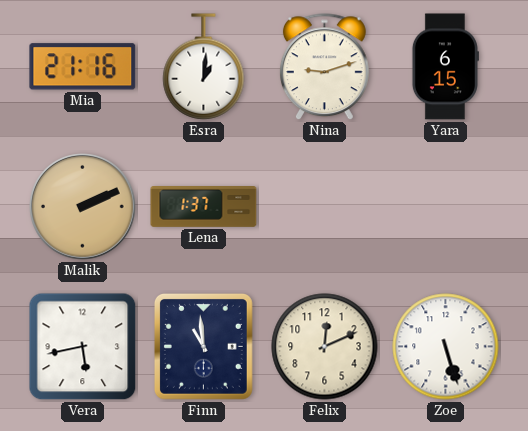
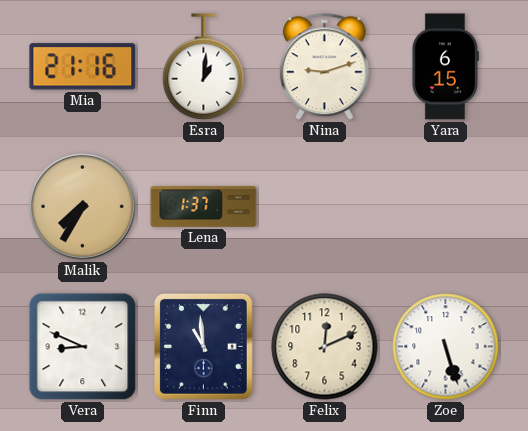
Malik: 2:11 -> 7:35
Vera: 5:43 -> 8:49
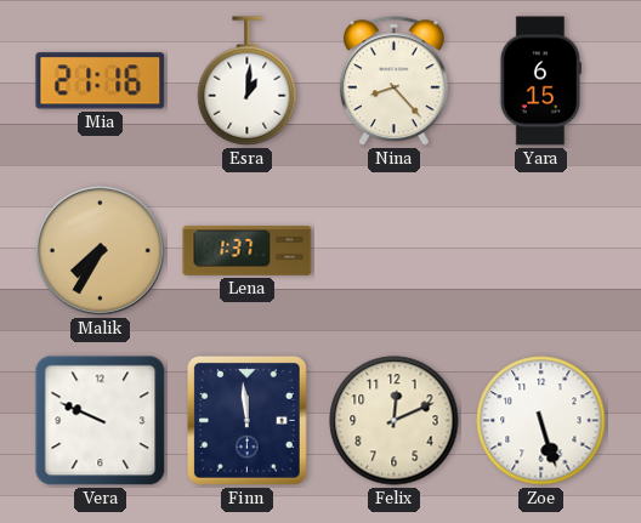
Nina: 9:12 -> 8:23
Vera: 8:49 -> 9:49
Finn: 10:59 -> 11:59
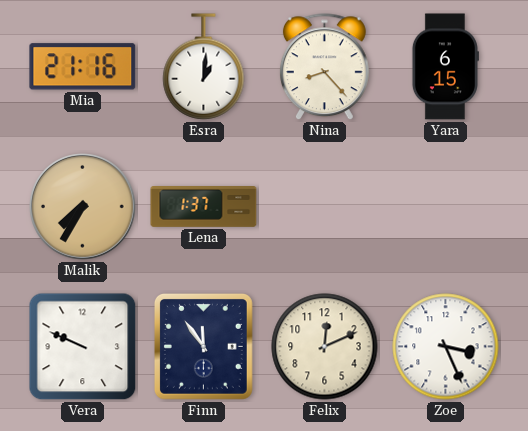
Finn: 11:59 -> 11:54
Zoe: 5:27 -> 3:26
